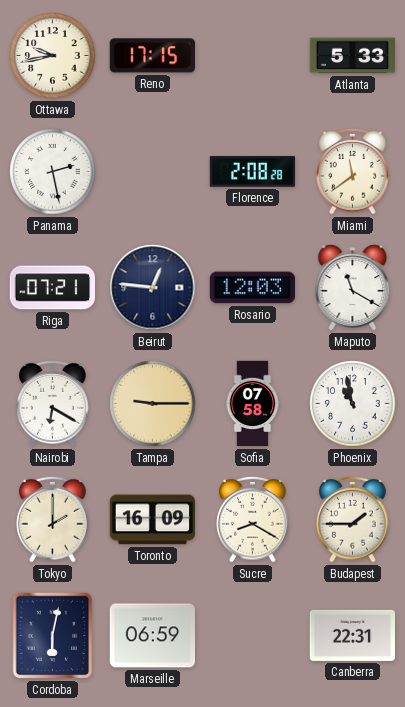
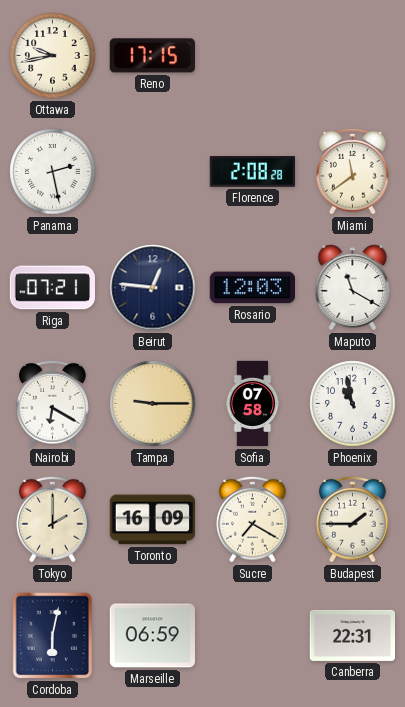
Atlanta: 5:33 -> none
Sucre: 8:20 -> 7:20
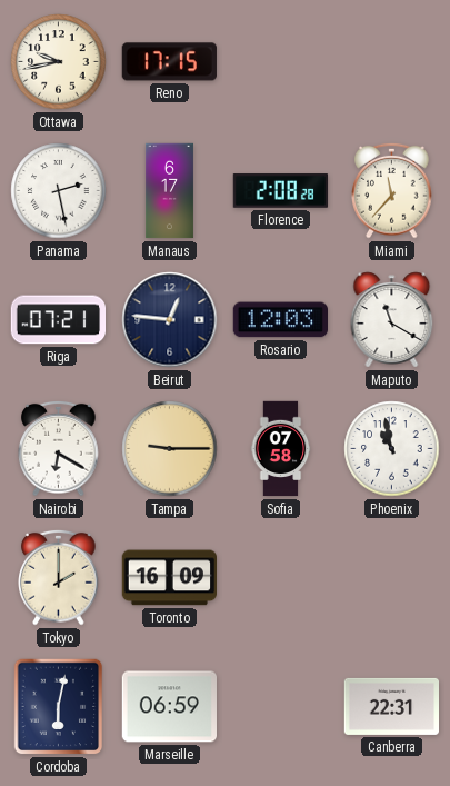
Manaus: none -> 6:17
Miami: 11:39 -> 11:37
Sucre: 7:20 -> none
Budapest: 1:45 -> none
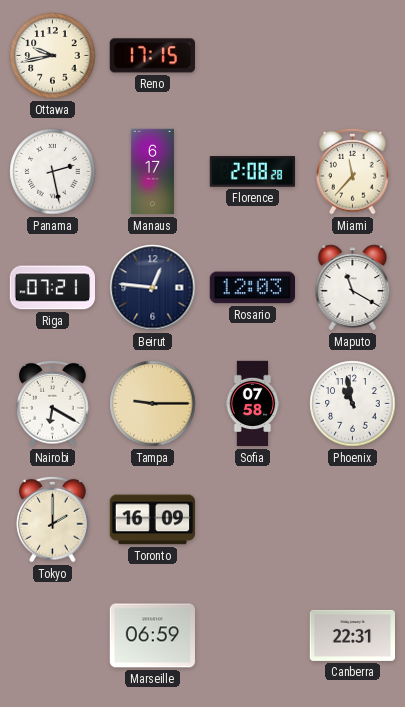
Cordoba: 6:02 -> none
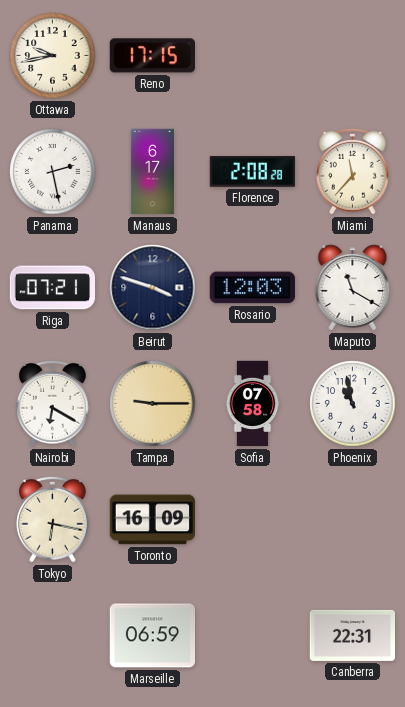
Beirut: 12:46 -> 3:48
Tokyo: 2:00 -> 6:17
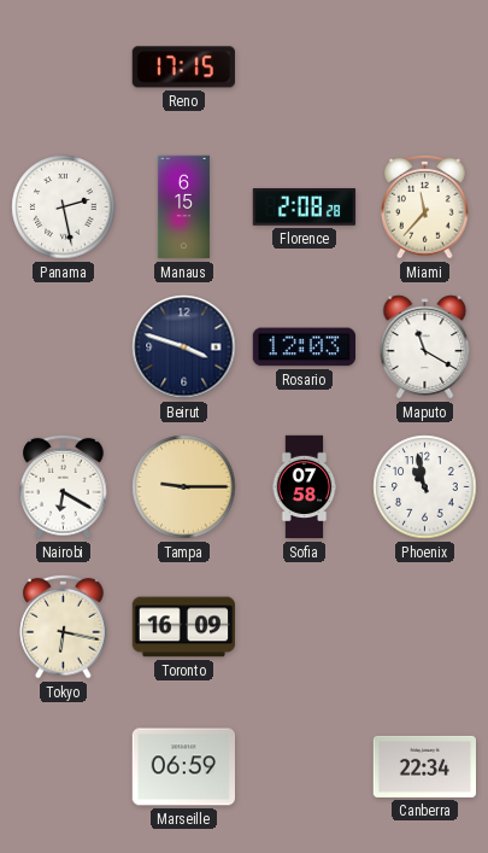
Ottawa: 9:43 -> none
Manaus: 6:17 -> 6:15
Riga: 07:21 -> none
Canberra: 22:31 -> 22:34
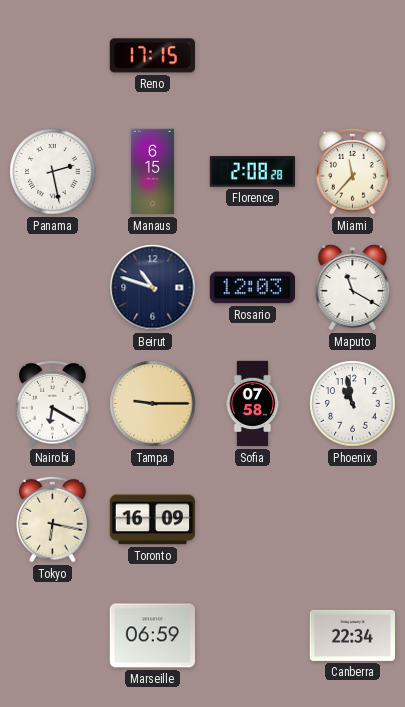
Beirut: 3:48 -> 10:48
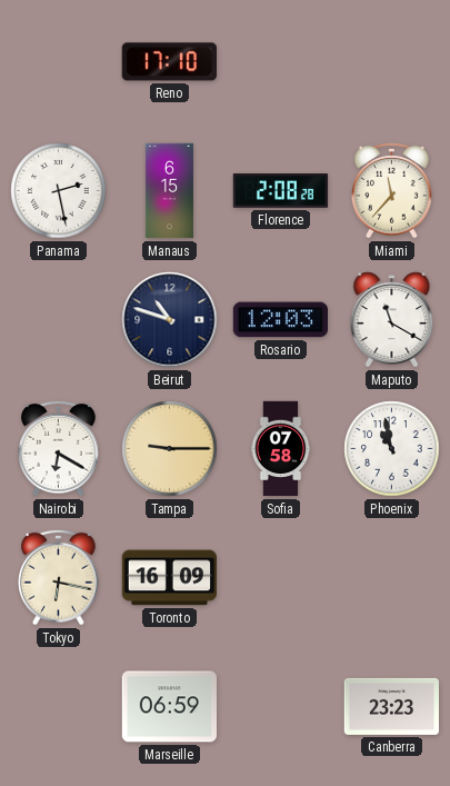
Reno: 17:15 -> 17:10
Canberra: 22:34 -> 23:23
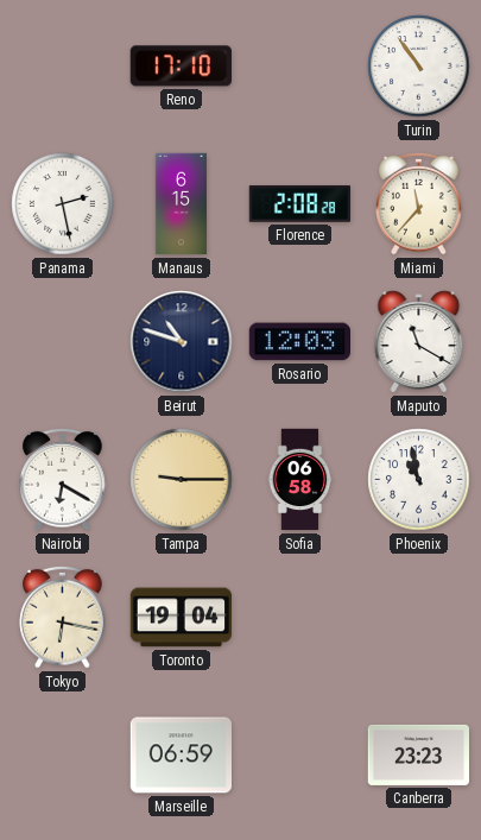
Turin: none -> 10:54
Sofia: 07:58 -> 06:58
Toronto: 16:09 -> 19:04
